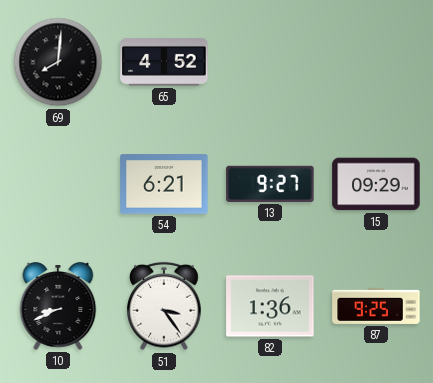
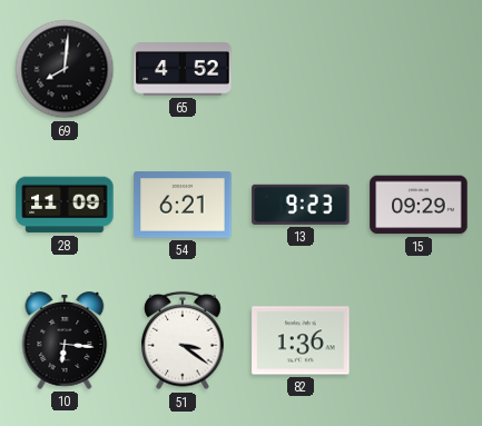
28: none -> 11:09
13: 9:27 -> 9:23
10: 8:41 -> 6:16
51: 3:24 -> 3:21
87: 9:25 -> none
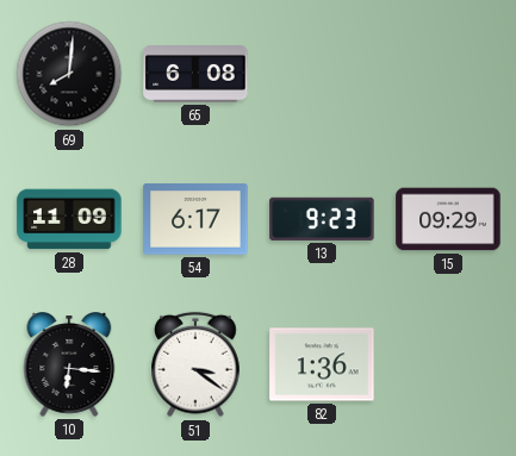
65: 4:52 -> 6:08
54: 6:21 -> 6:17
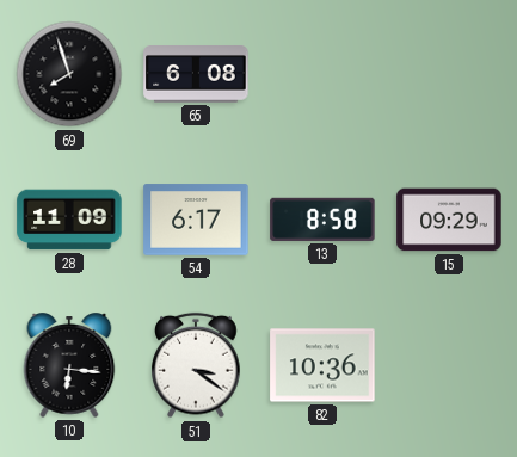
69: 8:01 -> 7:57
13: 9:23 -> 8:58
82: 1:36 -> 10:36
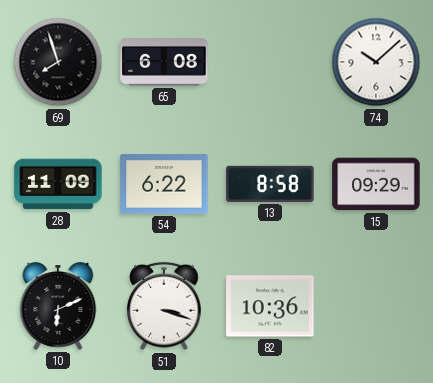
74: none -> 10:08
54: 6:17 -> 6:22
10: 6:16 -> 6:11
51: 3:21 -> 3:18
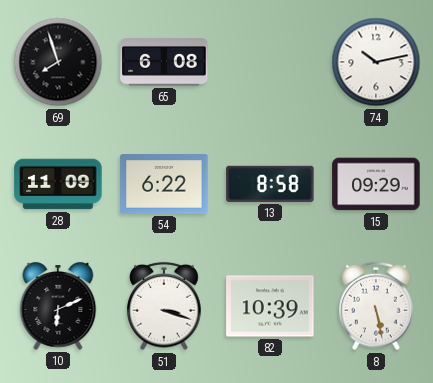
74: 10:08 -> 10:13
82: 10:36 -> 10:39
8: none -> 5:28
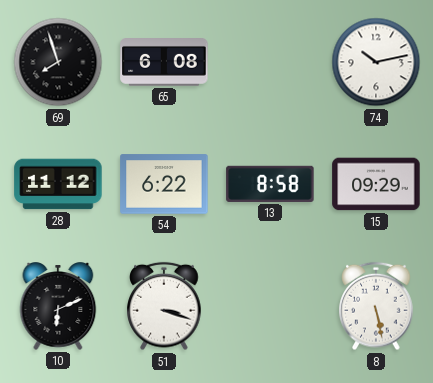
28: 11:09 -> 11:12
82: 10:39 -> none
